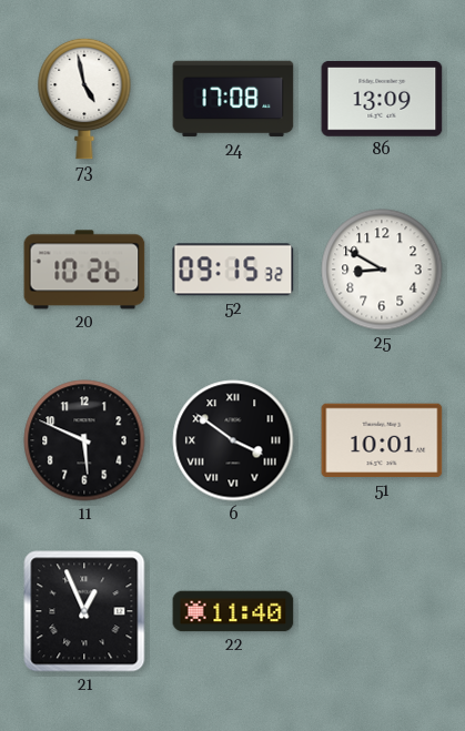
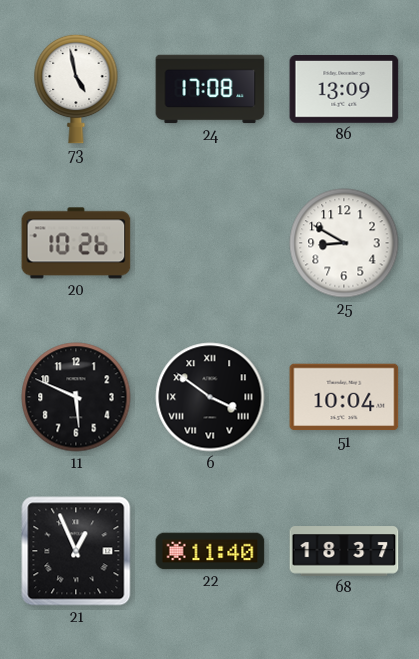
52: 09:15 -> none
51: 10:01 -> 10:04
68: none -> 18:37
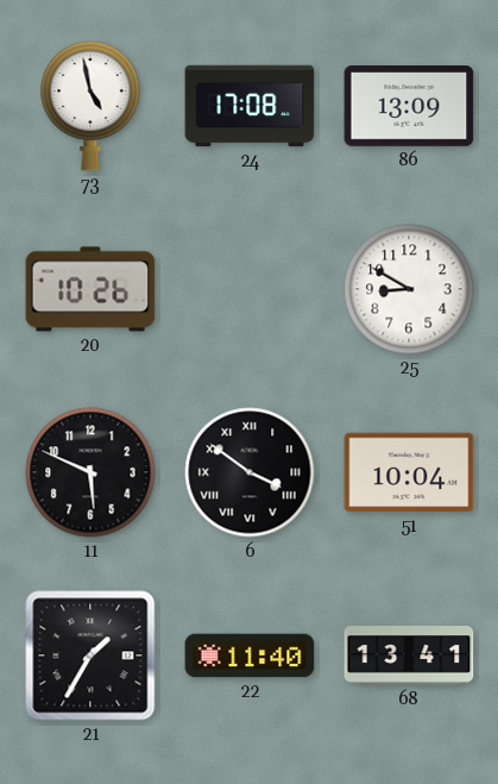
21: 12:56 -> 1:35
68: 18:37 -> 13:41
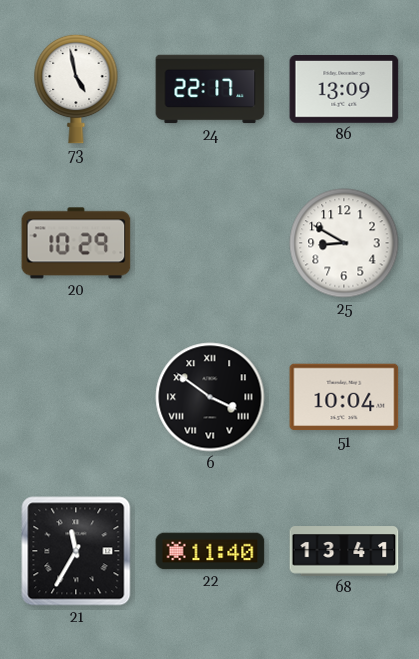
24: 17:08 -> 22:17
20: 10:26 -> 10:29
11: 5:49 -> none
21: 1:35 -> 11:35
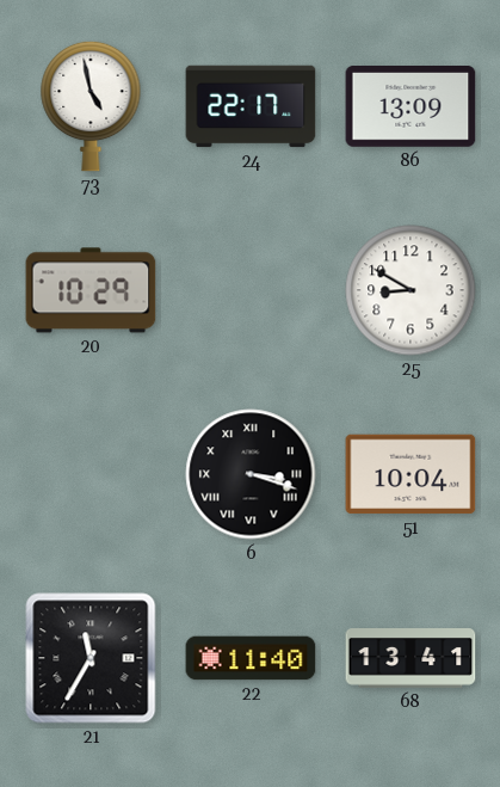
6: 3:51 -> 3:18
